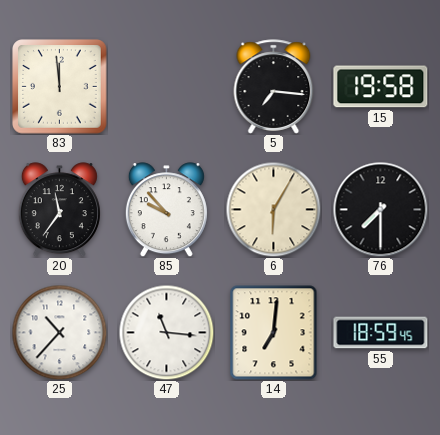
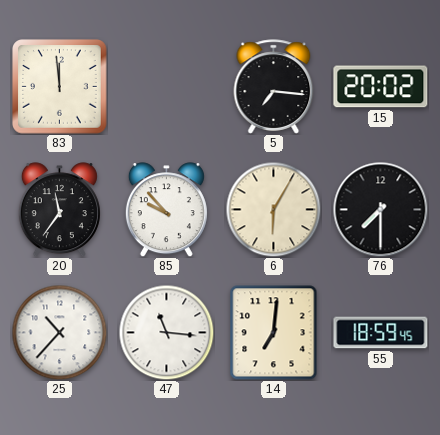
15: 19:58 -> 20:02
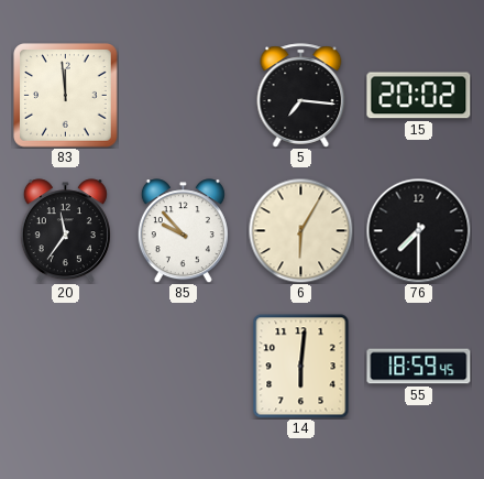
25: 10:37 -> none
47: 11:16 -> none
14: 7:01 -> 6:01
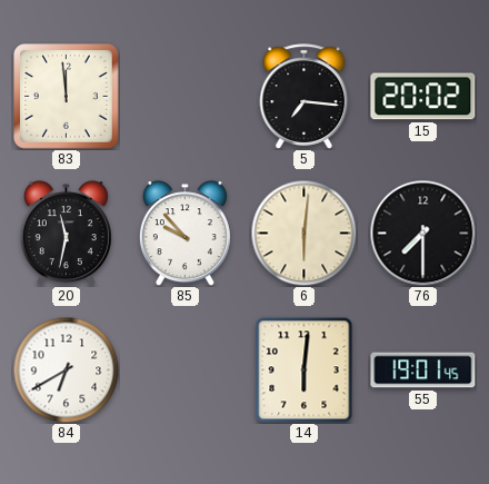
20: 11:36 -> 11:32
6: 6:05 -> 6:01
84: none -> 6:40
55: 18:59 -> 19:01
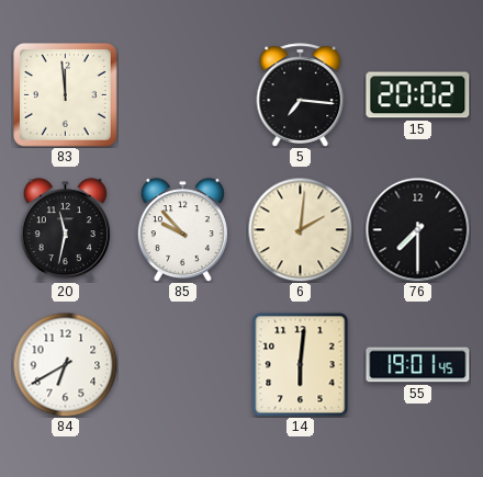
6: 6:01 -> 2:01
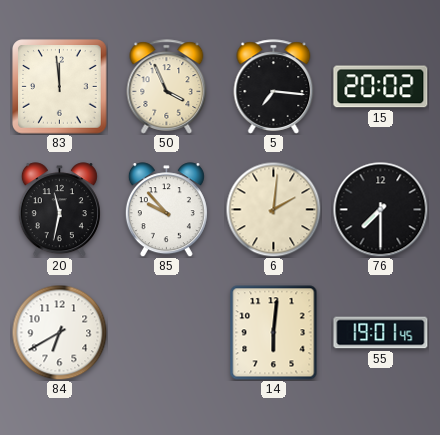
50: none -> 3:56
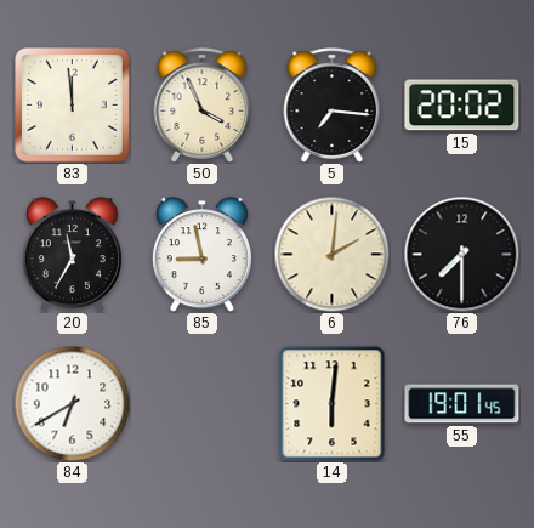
20: 11:32 -> 11:35
85: 9:53 -> 8:58
